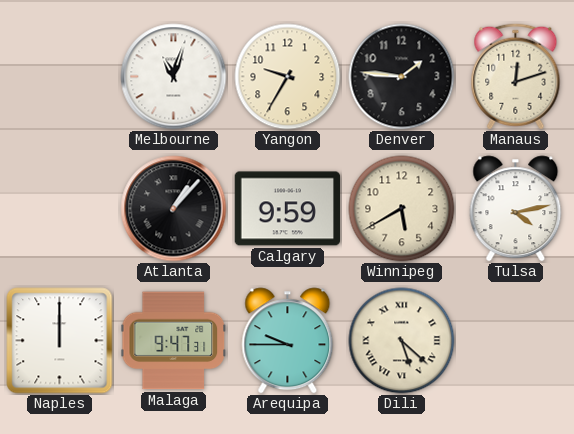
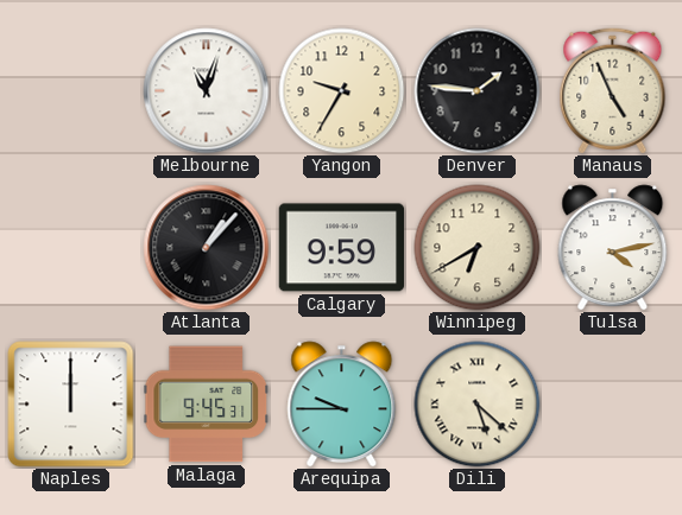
Manaus: 12:12 -> 4:56
Winnipeg: 5:40 -> 6:40
Malaga: 9:47 -> 9:45
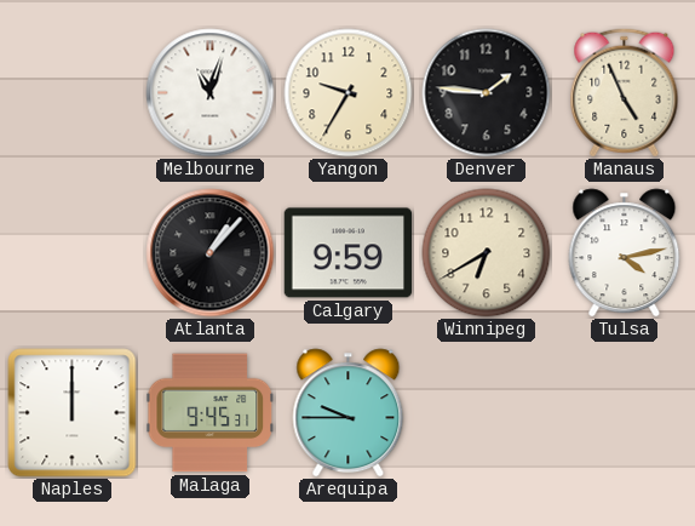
Dili: 5:22 -> none
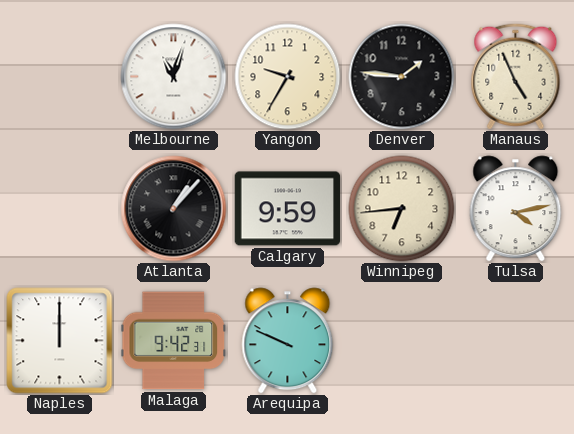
Winnipeg: 6:40 -> 6:44
Malaga: 9:45 -> 9:42
Arequipa: 9:45 -> 9:49
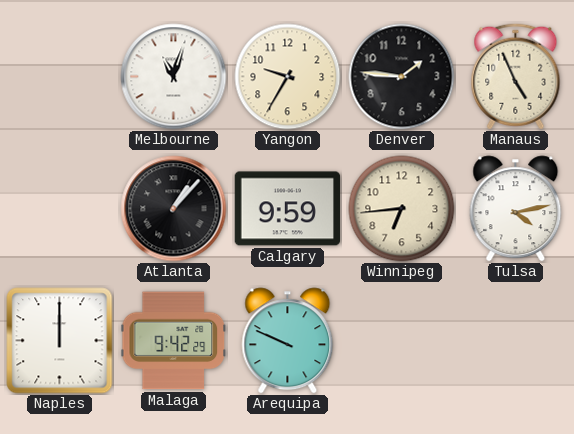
Malaga: 9:42:31 -> 9:42:29
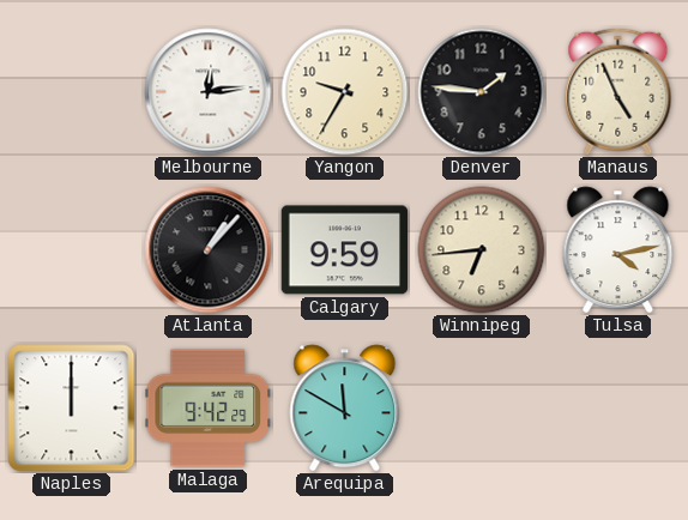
Melbourne: 11:03 -> 12:14
Arequipa: 9:49 -> 11:50
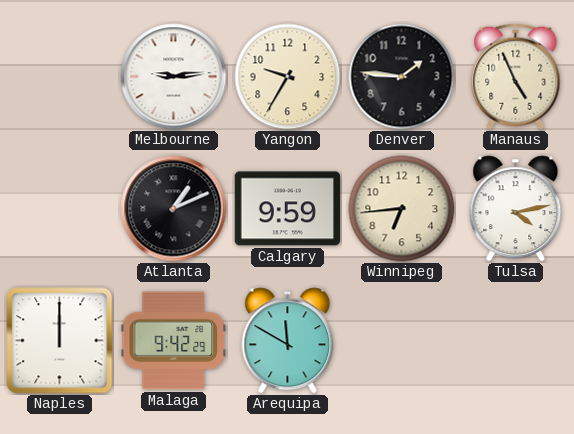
Melbourne: 12:14 -> 9:14
Atlanta: 1:07 -> 1:11
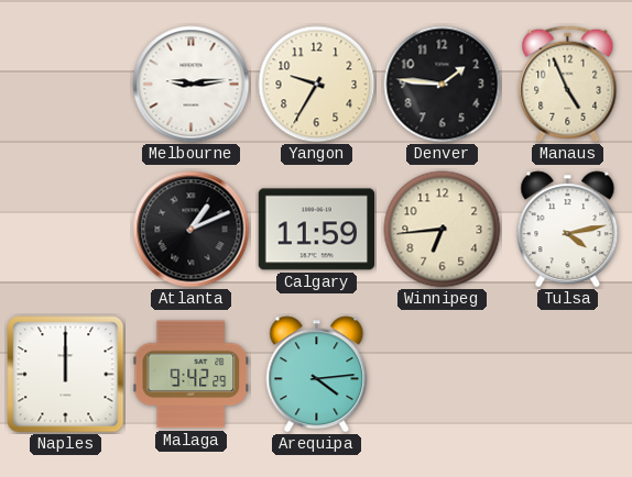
Calgary: 9:59 -> 11:59
Arequipa: 11:50 -> 4:14
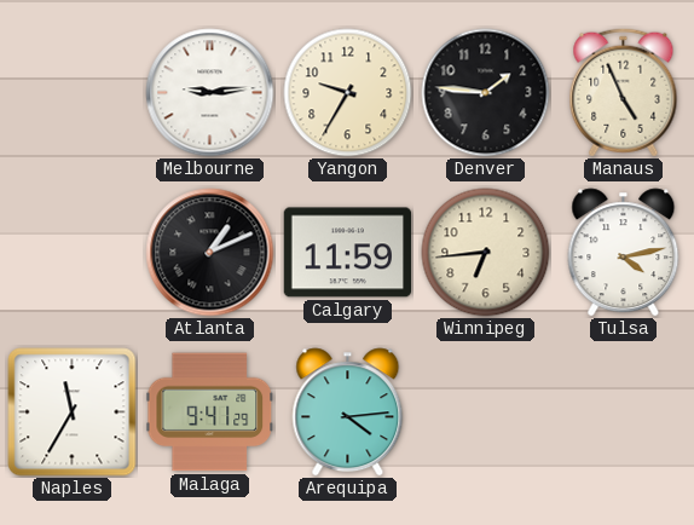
Naples: 12:00 -> 11:35
Malaga: 9:42 -> 9:41
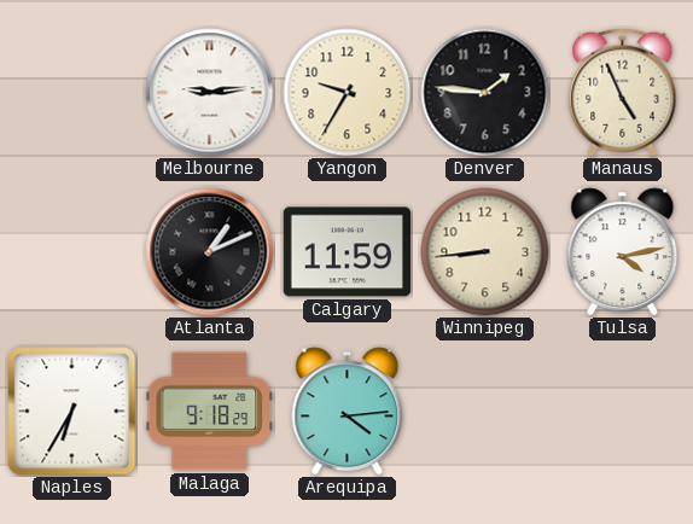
Winnipeg: 6:44 -> 8:44
Naples: 11:35 -> 6:35
Malaga: 9:41 -> 9:18
